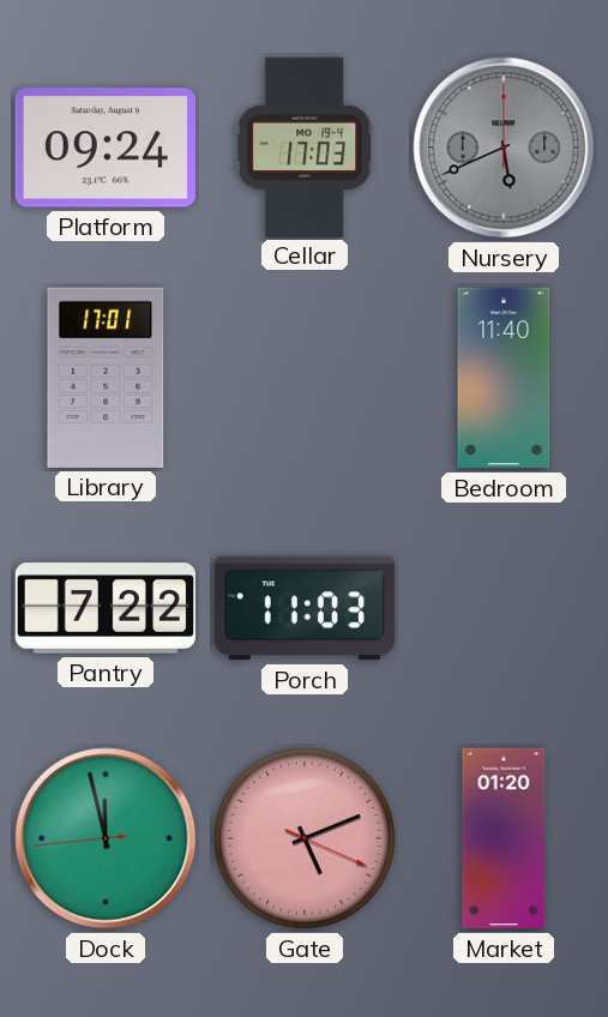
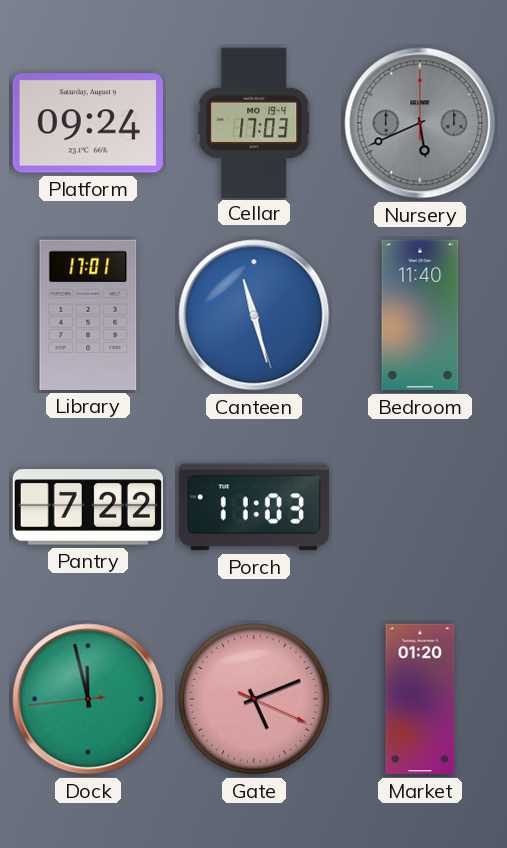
Canteen: none -> 11:27
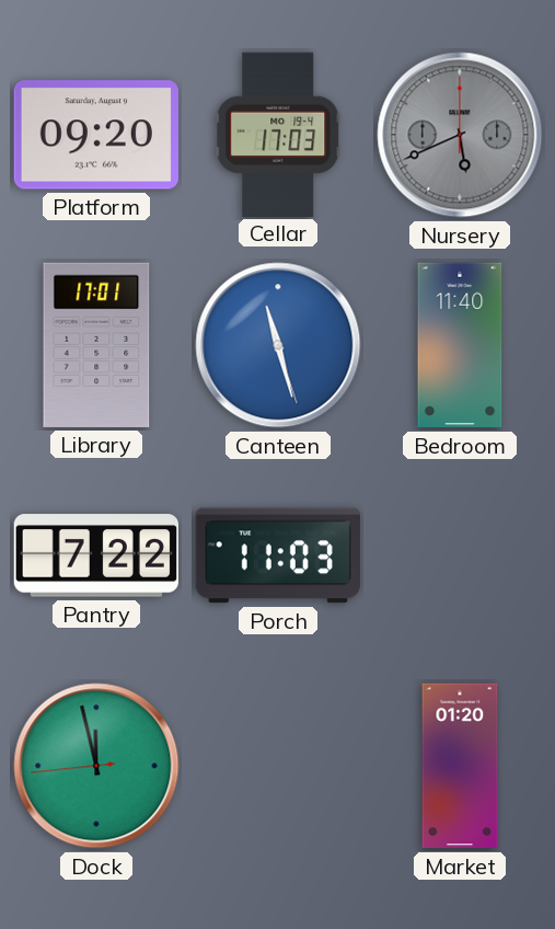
Platform: 09:24 -> 09:20
Gate: 5:11 -> none
